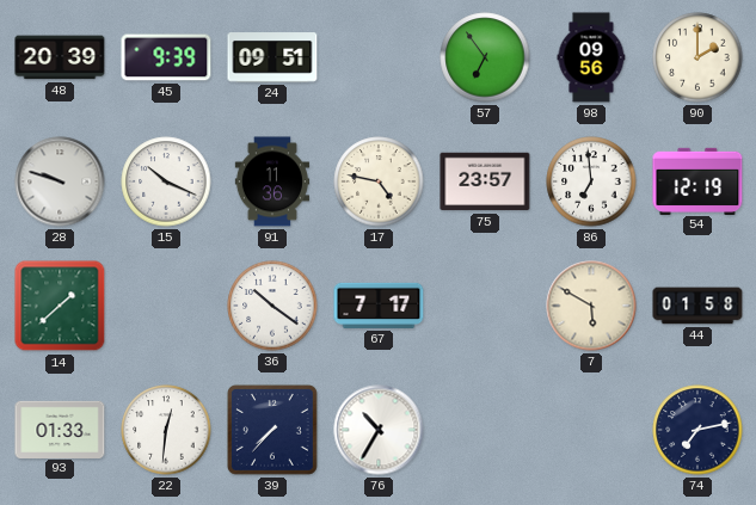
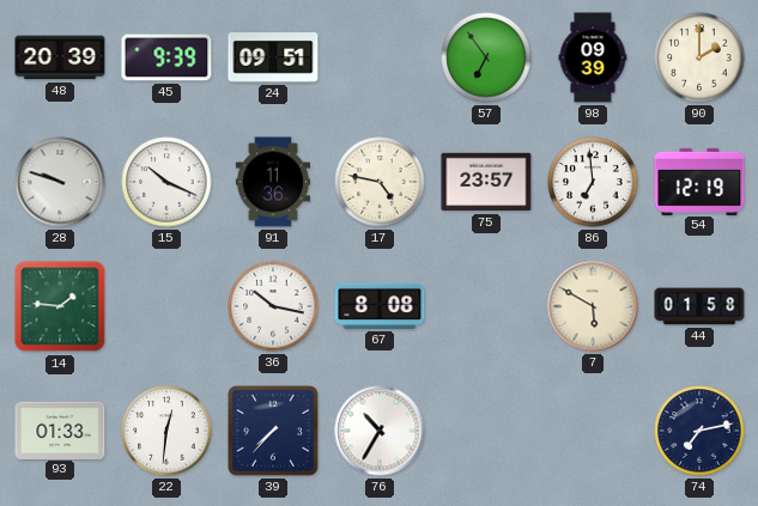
98: 09:56 -> 09:39
14: 1:38 -> 1:46
36: 10:21 -> 10:17
67: 7:17 -> 8:08
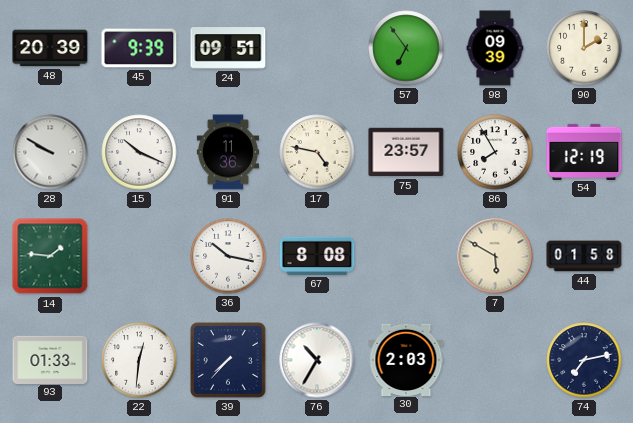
28: 9:48 -> 9:50
86: 6:59 -> 7:55
30: none -> 2:03
